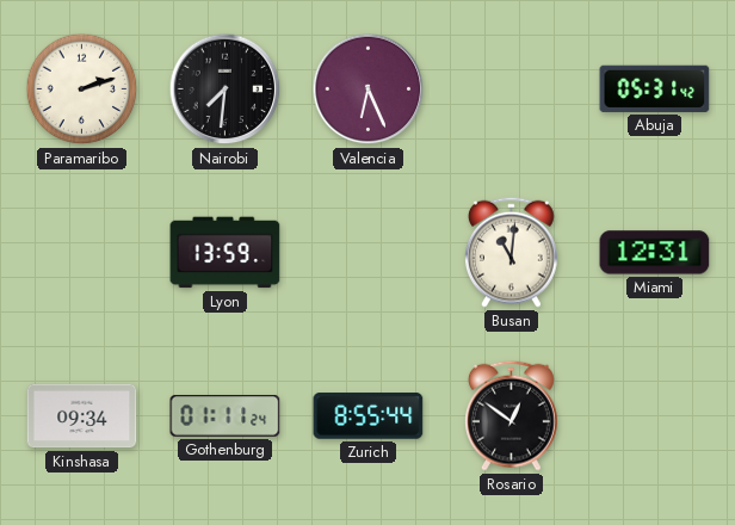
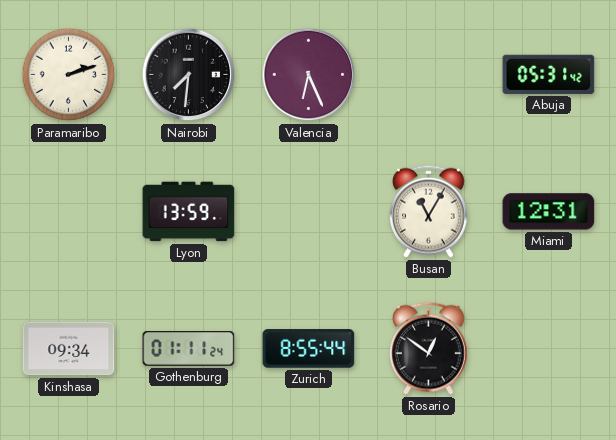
Busan: 11:01 -> 11:05
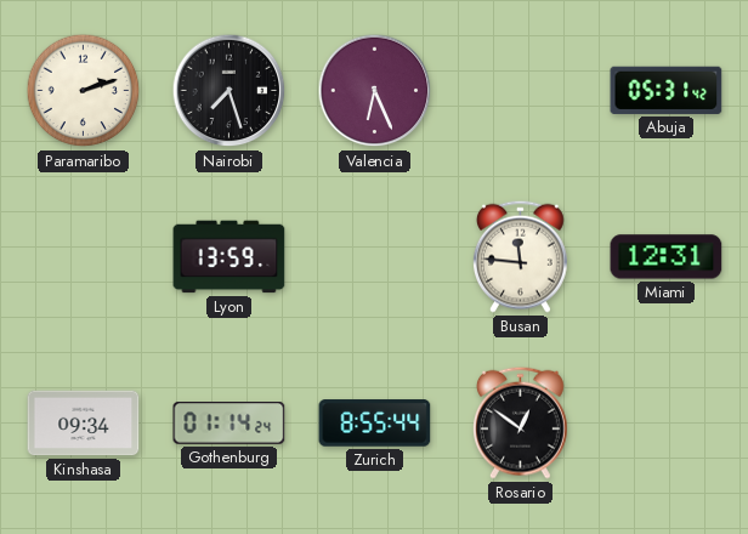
Nairobi: 7:31 -> 7:27
Busan: 11:05 -> 11:46
Gothenburg: 01:11 -> 01:14
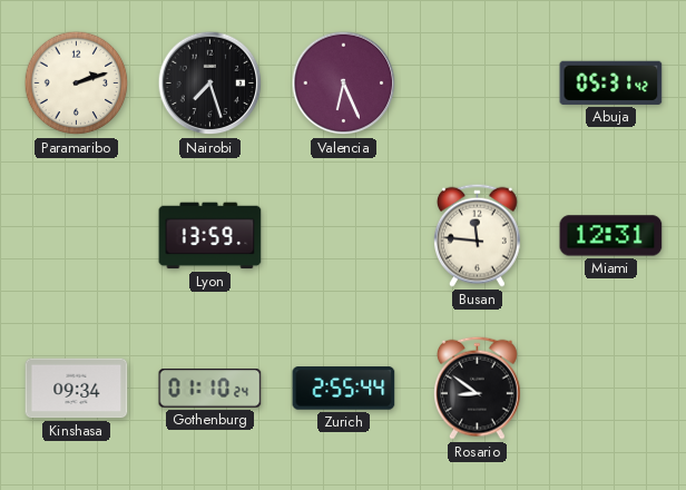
Gothenburg: 01:14 -> 01:10
Zurich: 8:55 -> 2:55
Rosario: 12:51 -> 8:51
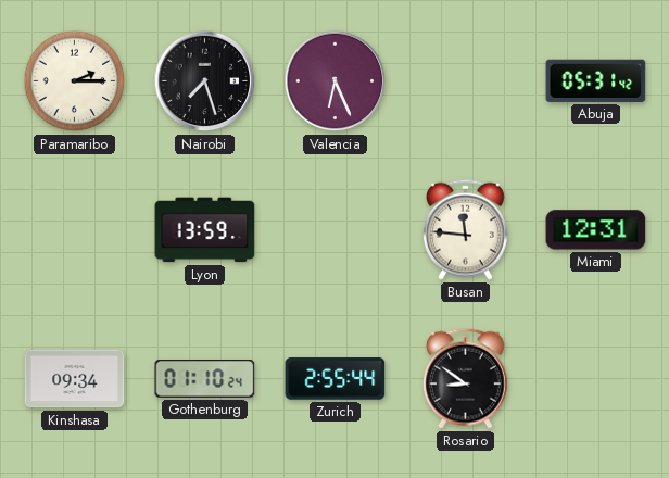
Paramaribo: 2:12 -> 2:15
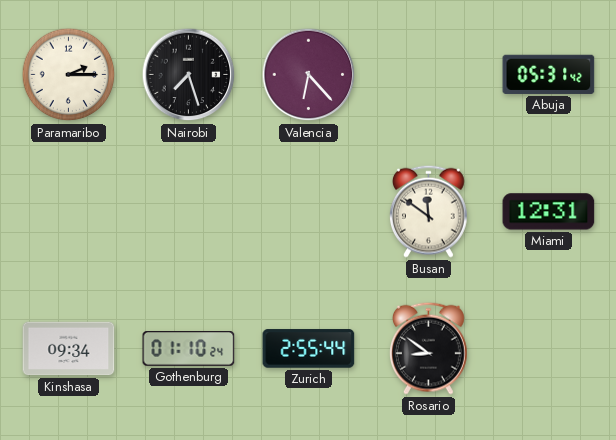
Valencia: 6:26 -> 6:23
Lyon: 13:59 -> none
Busan: 11:46 -> 11:51
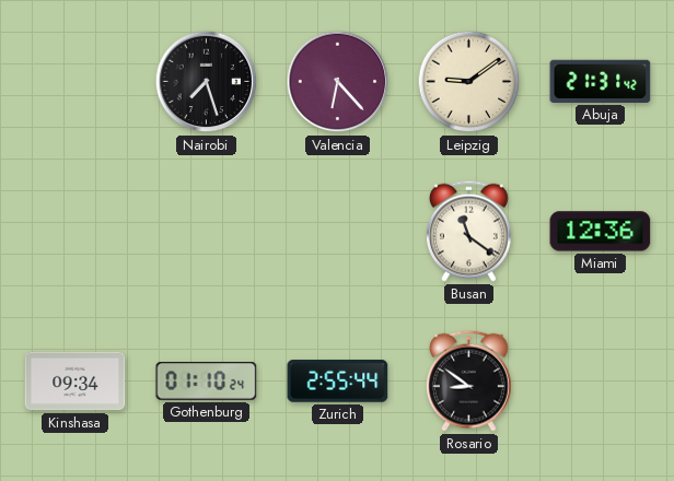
Paramaribo: 2:15 -> none
Leipzig: none -> 9:09
Abuja: 05:31 -> 21:31
Busan: 11:51 -> 11:21
Miami: 12:31 -> 12:36
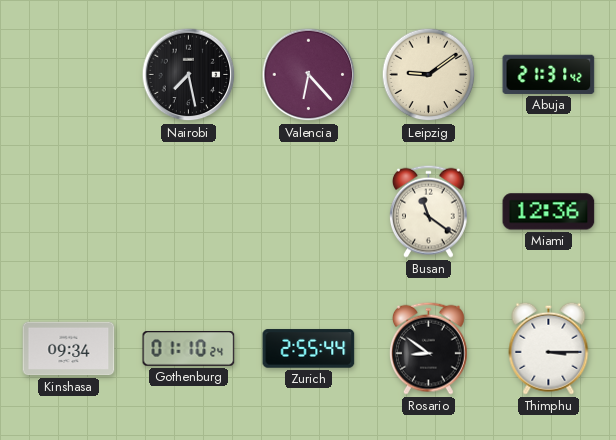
Nairobi: 7:27 -> 7:28
Thimphu: none -> 3:15
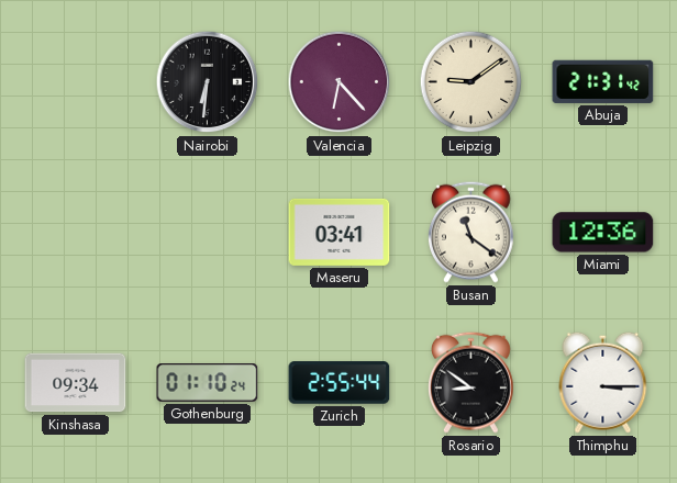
Nairobi: 7:28 -> 6:31
Maseru: none -> 03:41
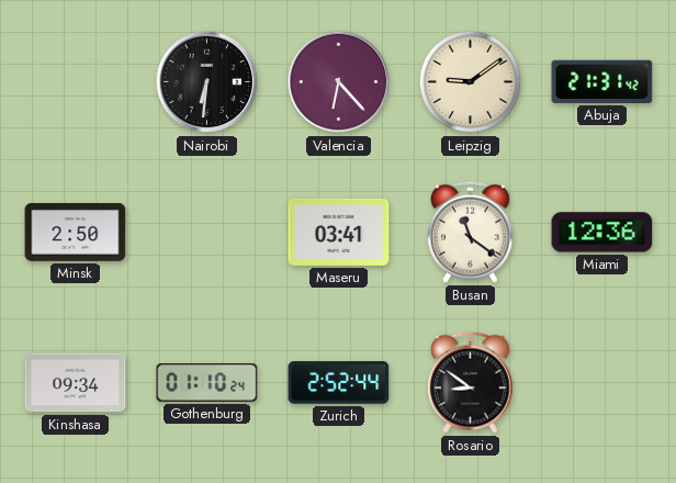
Minsk: none -> 2:50
Zurich: 2:55 -> 2:52
Thimphu: 3:15 -> none
